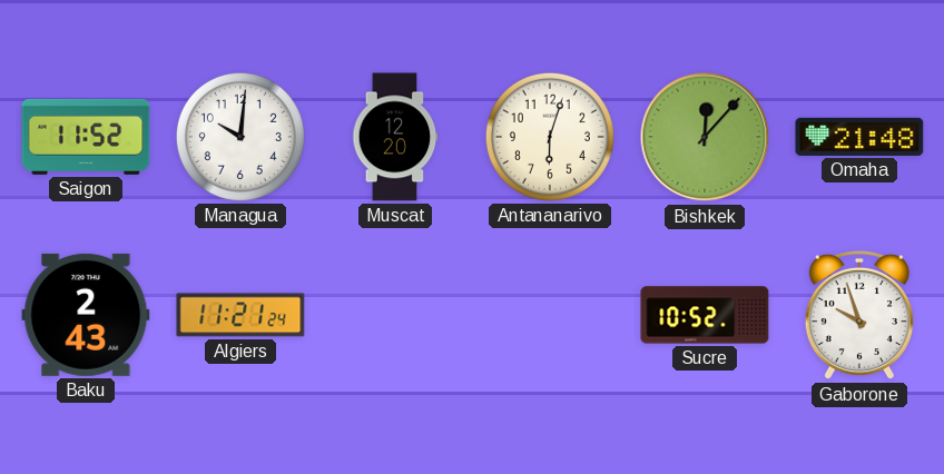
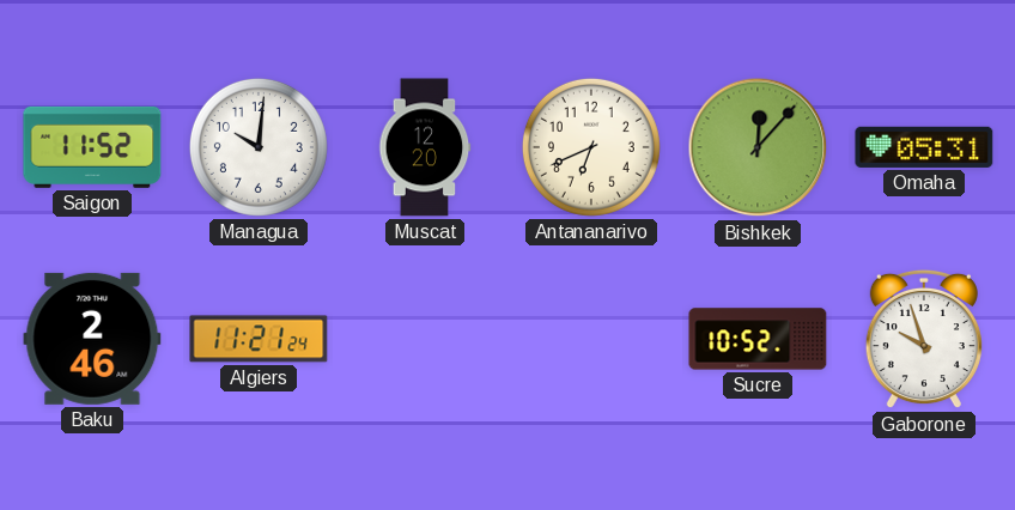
Antananarivo: 6:03 -> 6:41
Omaha: 21:48 -> 05:31
Baku: 2:43 -> 2:46
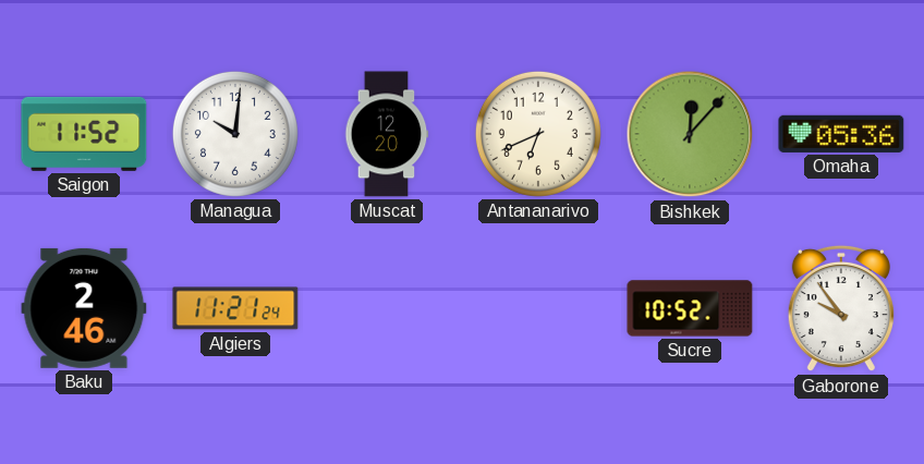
Omaha: 05:31 -> 05:36
Gaborone: 9:57 -> 9:54
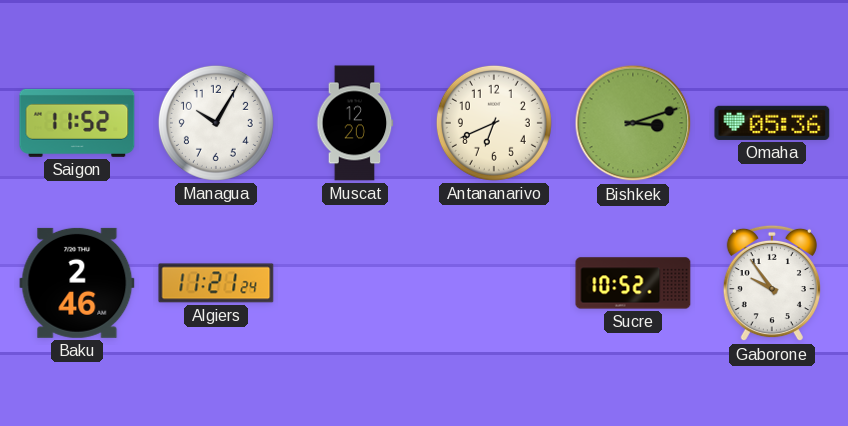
Managua: 10:01 -> 10:05
Bishkek: 12:07 -> 3:12
